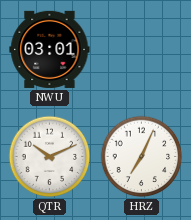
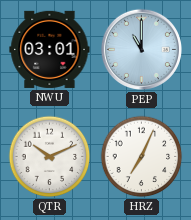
PEP: none -> 11:00
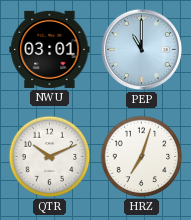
HRZ: 7:04 -> 7:03
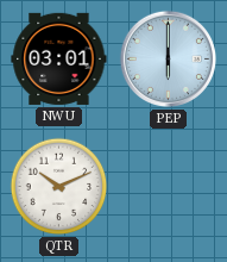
PEP: 11:00 -> 6:00
HRZ: 7:03 -> none
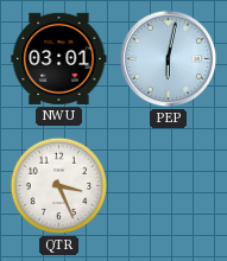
PEP: 6:00 -> 6:02
QTR: 10:11 -> 3:26
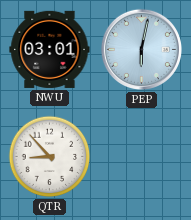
QTR: 3:26 -> 8:53
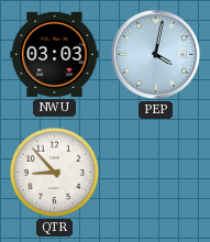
NWU: 03:01 -> 03:03
PEP: 6:02 -> 4:02
